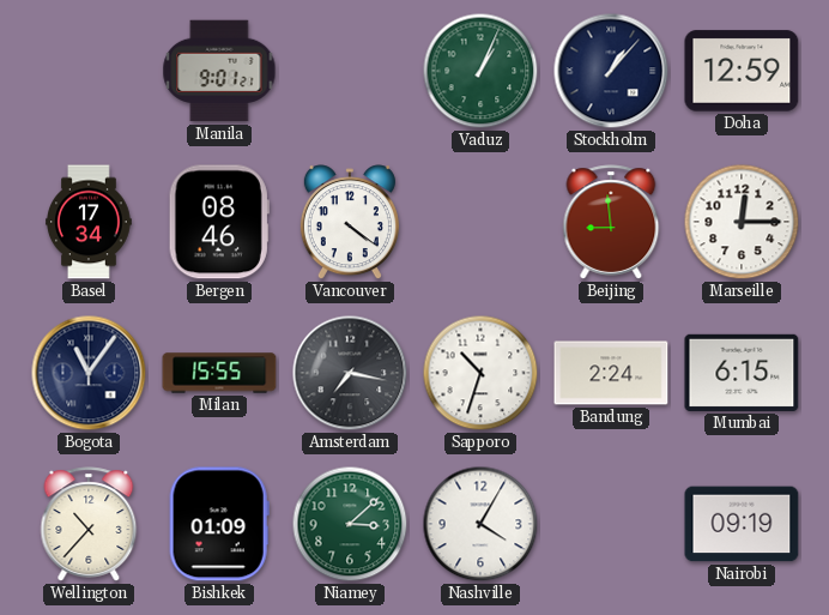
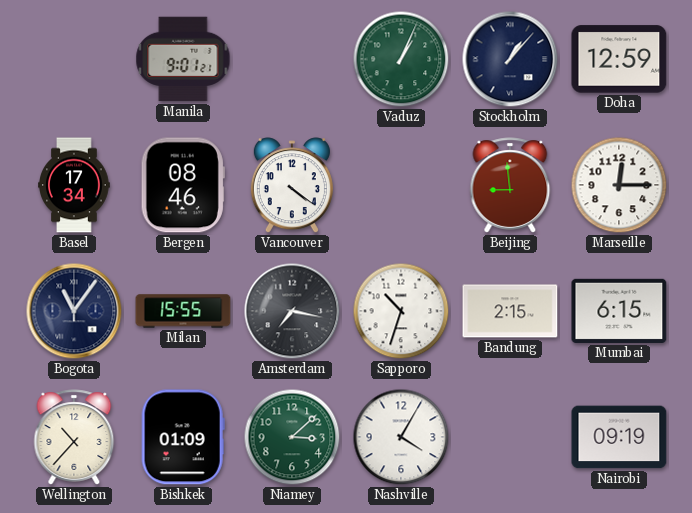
Bandung: 2:24 -> 2:15
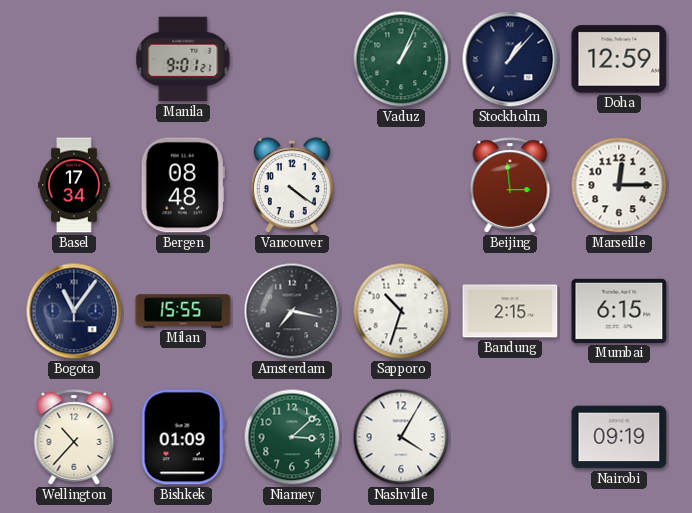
Bergen: 08:46 -> 08:48
Beijing: 8:59 -> 2:59
